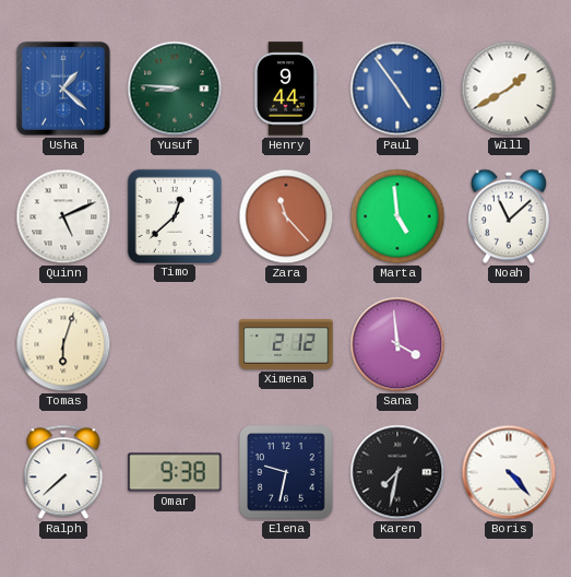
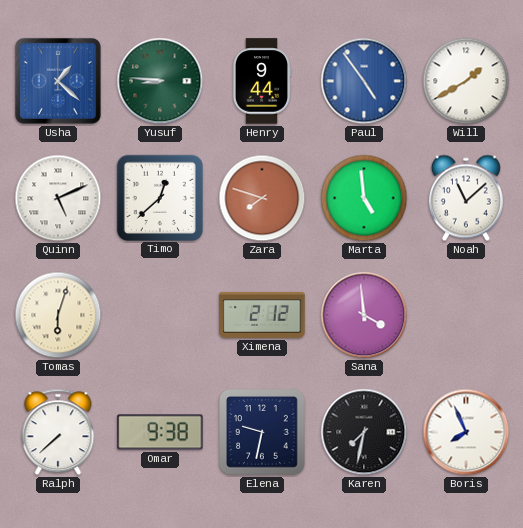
Zara: 11:23 -> 7:48
Boris: 4:23 -> 7:56
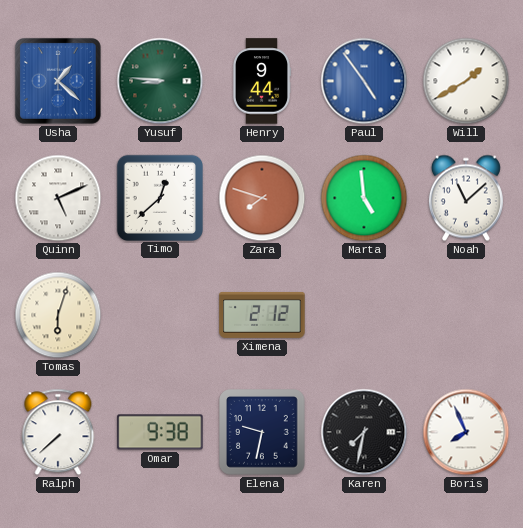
Sana: 3:59 -> none
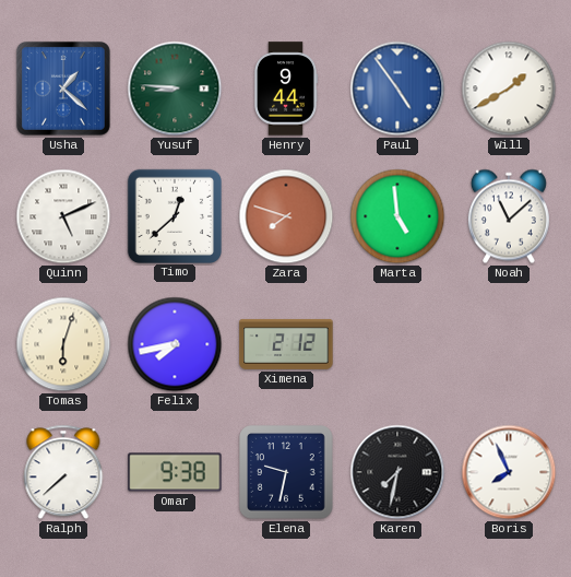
Felix: none -> 7:43
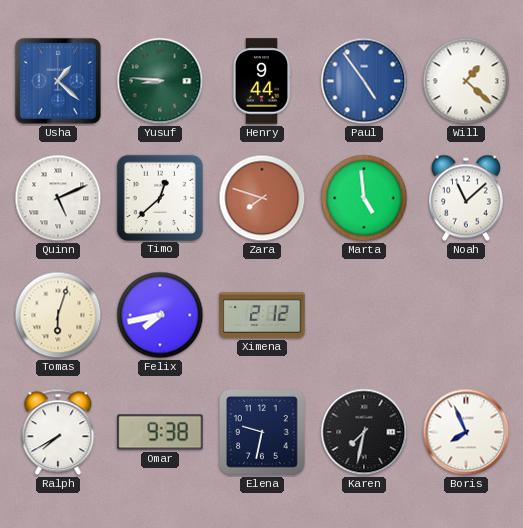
Will: 1:40 -> 1:22
Ralph: 7:38 -> 7:40
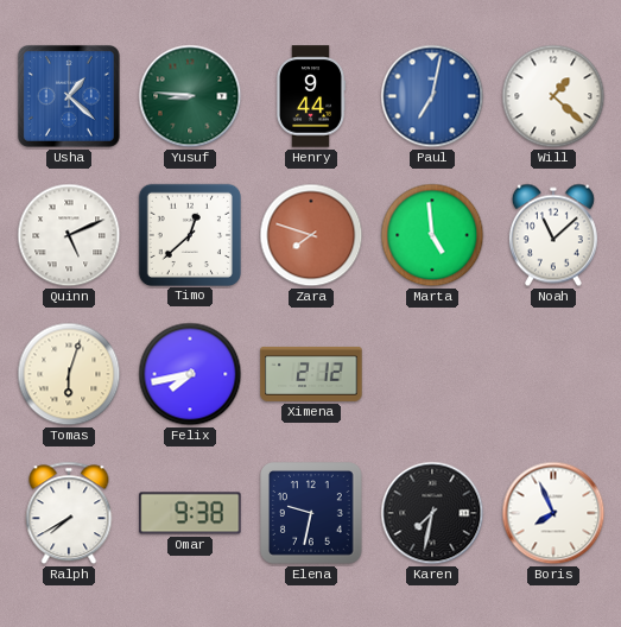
Paul: 4:54 -> 7:02
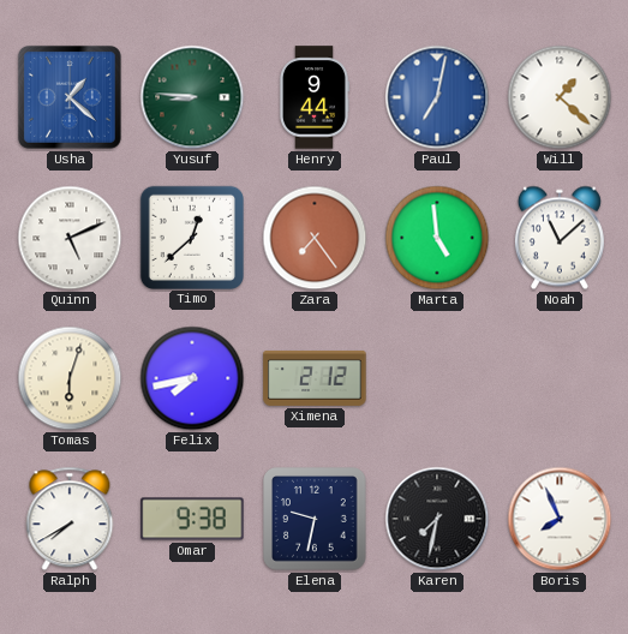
Zara: 7:48 -> 7:24
